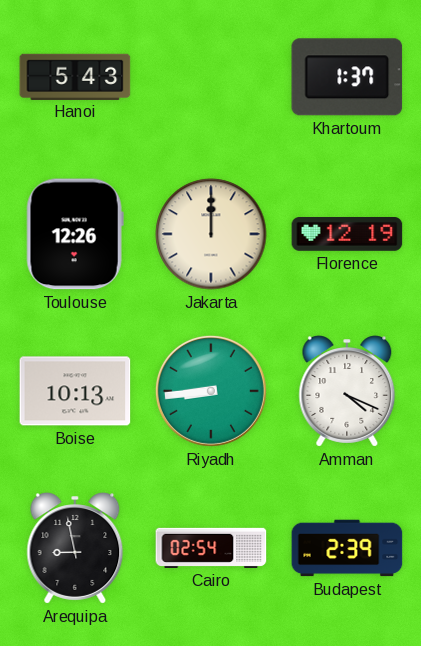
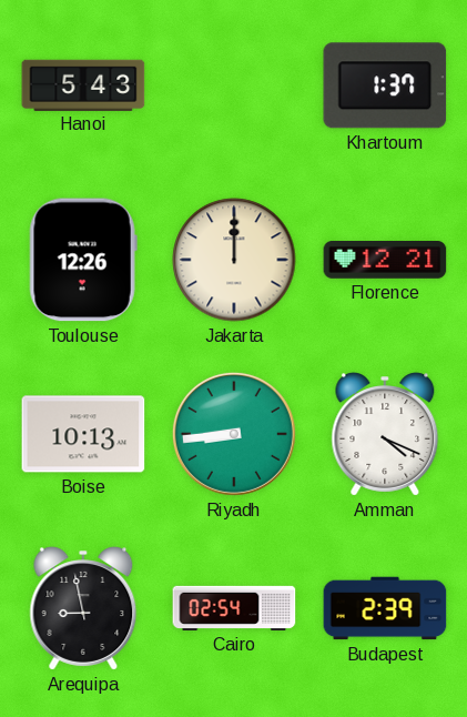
Florence: 12:19 -> 12:21
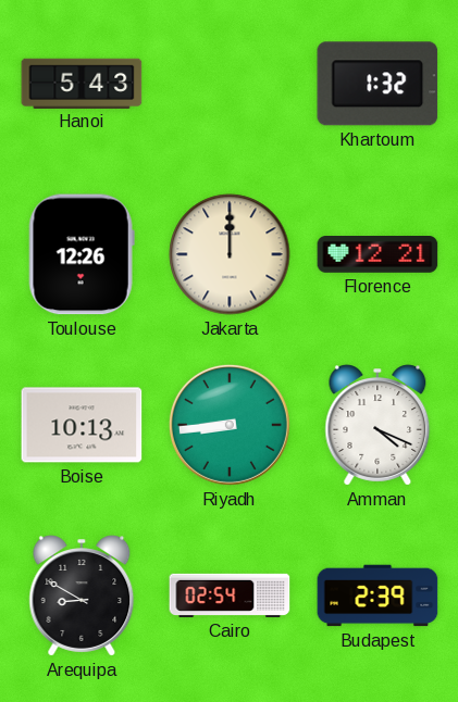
Khartoum: 1:37 -> 1:32
Arequipa: 8:58 -> 8:50
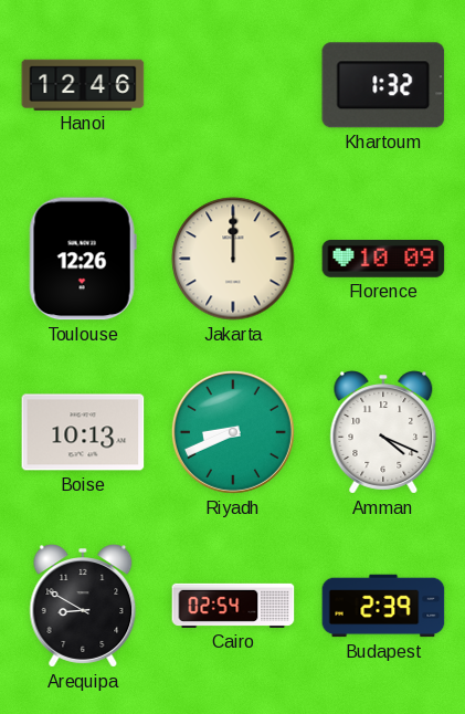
Hanoi: 5:43 -> 12:46
Florence: 12:21 -> 10:09
Riyadh: 8:44 -> 8:41
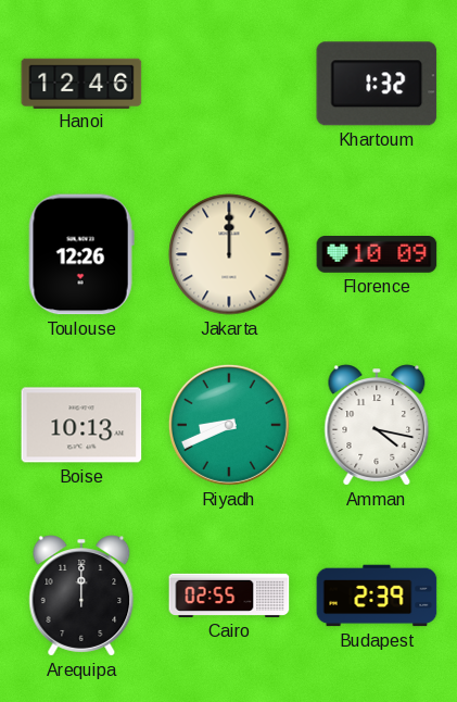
Amman: 4:19 -> 4:17
Arequipa: 8:50 -> 12:00
Cairo: 02:54 -> 02:55
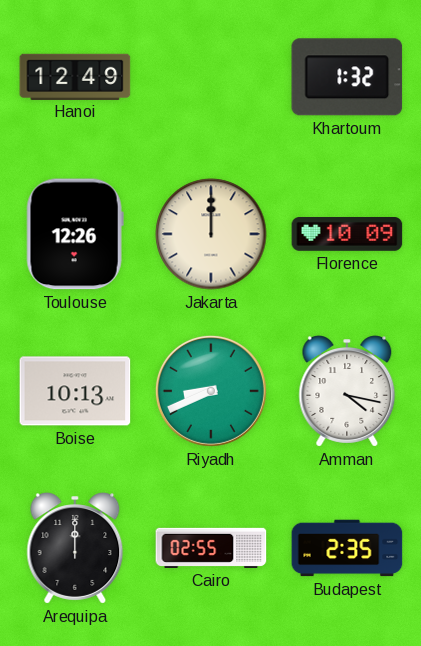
Hanoi: 12:46 -> 12:49
Budapest: 2:39 -> 2:35
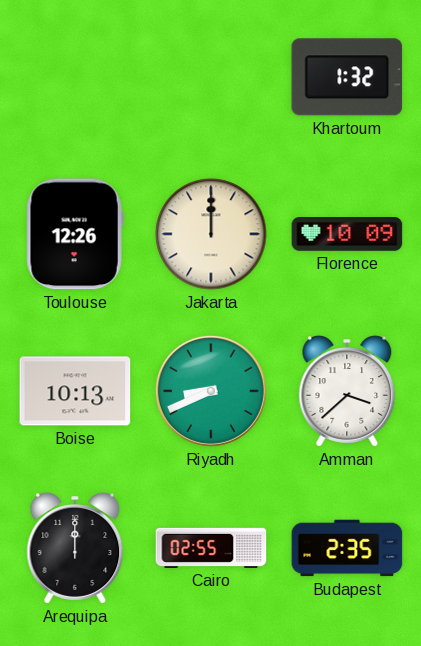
Hanoi: 12:49 -> none
Amman: 4:17 -> 3:38
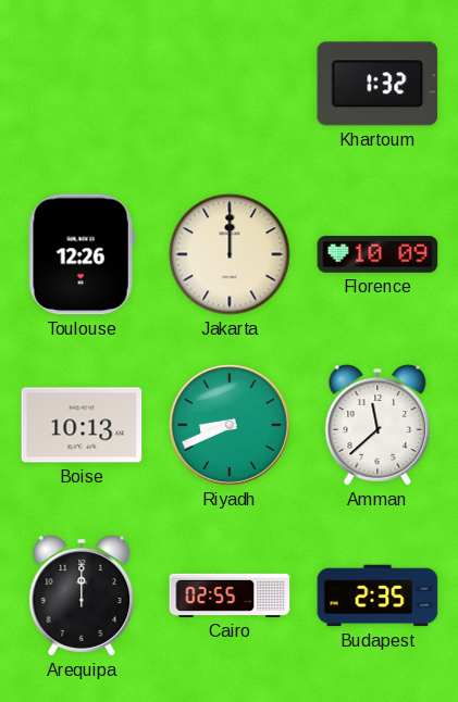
Amman: 3:38 -> 11:38
